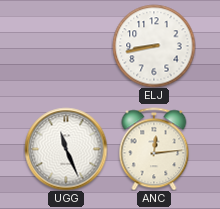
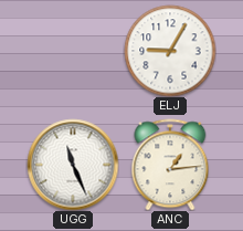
ELJ: 8:43 -> 9:05
ANC: 12:14 -> 1:14
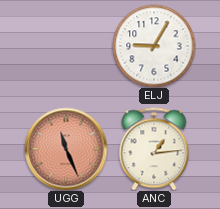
UGG dial: white -> salmon
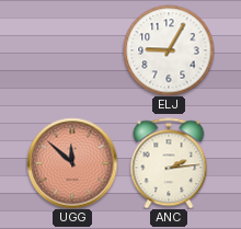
UGG: 11:26 -> 11:52
ANC: 1:14 -> 2:14
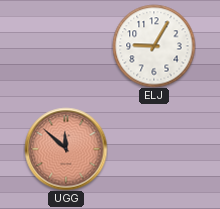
ANC: 2:14 -> none
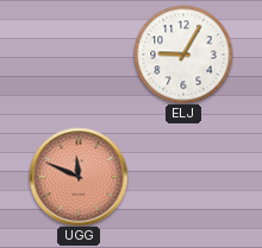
UGG: 11:52 -> 11:49
